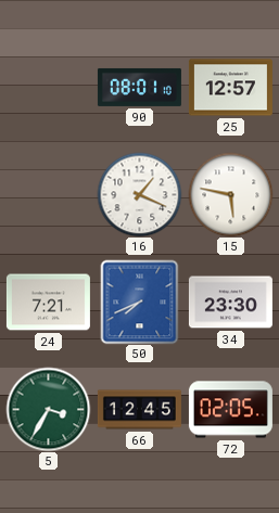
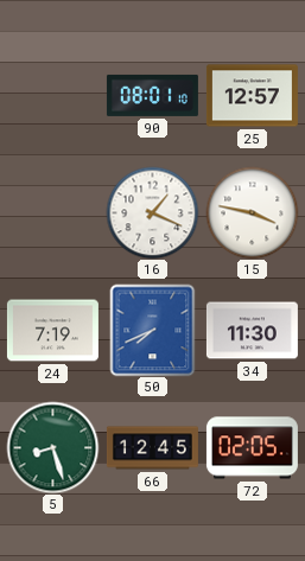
15: 5:47 -> 3:47
24: 7:21 -> 7:19
34: 23:30 -> 11:30
5: 3:35 -> 8:27
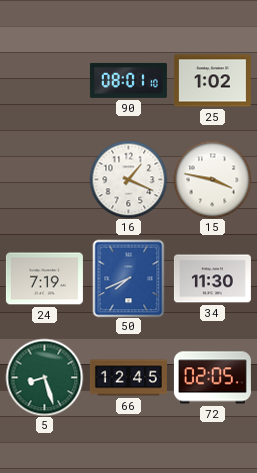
25: 12:57 -> 1:02
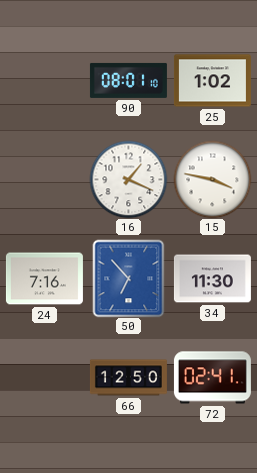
24: 7:19 -> 7:16
50: 7:41 -> 6:53
5: 8:27 -> none
66: 12:45 -> 12:50
72: 02:05 -> 02:41
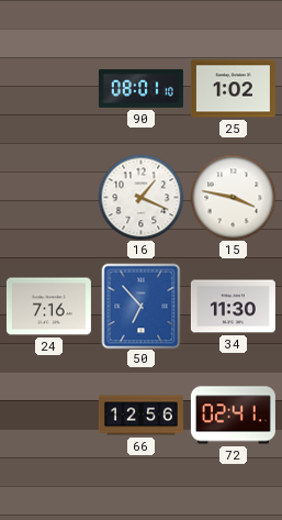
66: 12:50 -> 12:56
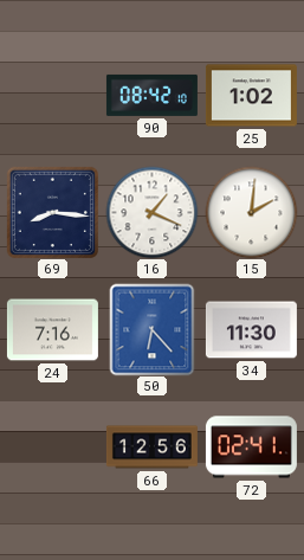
90: 08:01 -> 08:42
69: none -> 8:16
15: 3:47 -> 2:01
50: 6:53 -> 6:23
